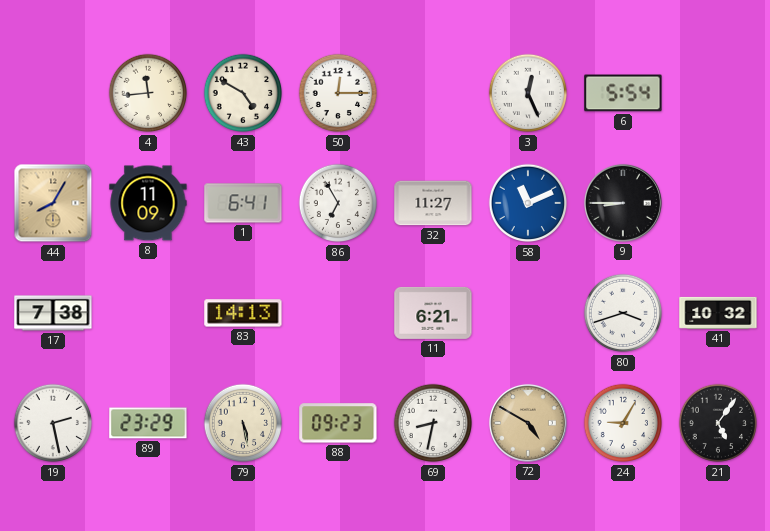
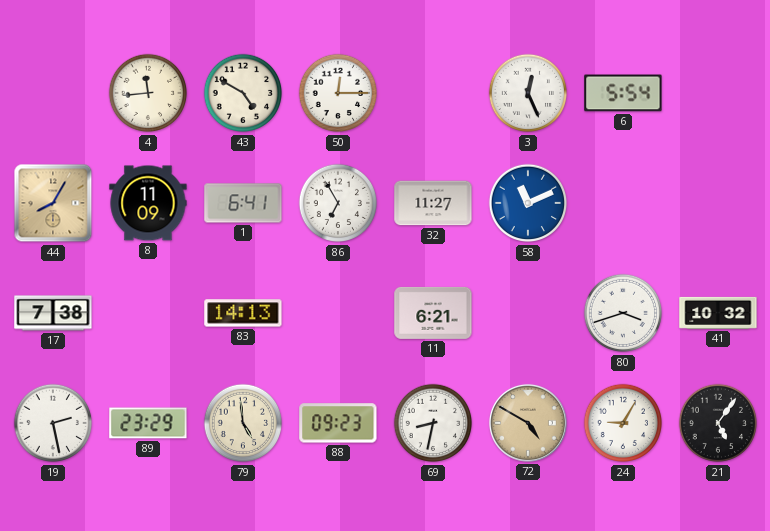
9: 8:45 -> none
79: 5:28 -> 4:59
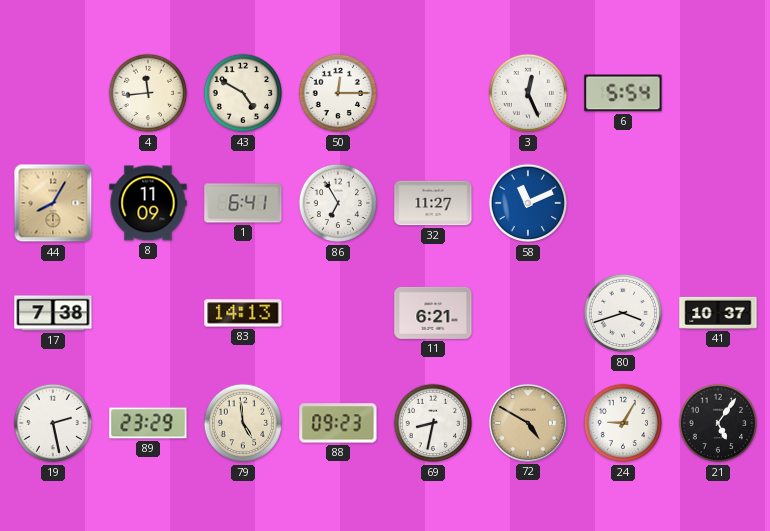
41: 10:32 -> 10:37
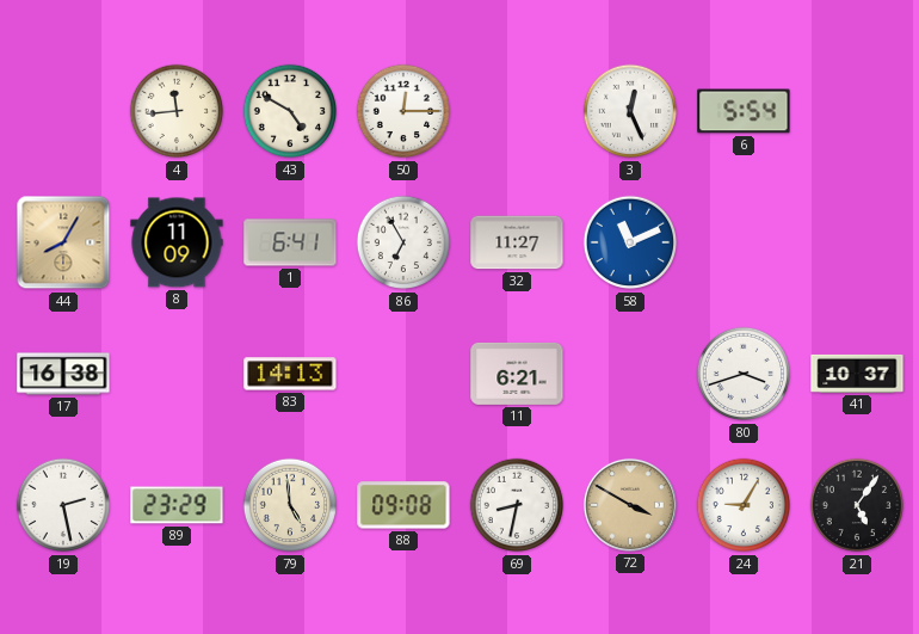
17: 7:38 -> 16:38
88: 09:23 -> 09:08
72: 4:50 -> 3:50
